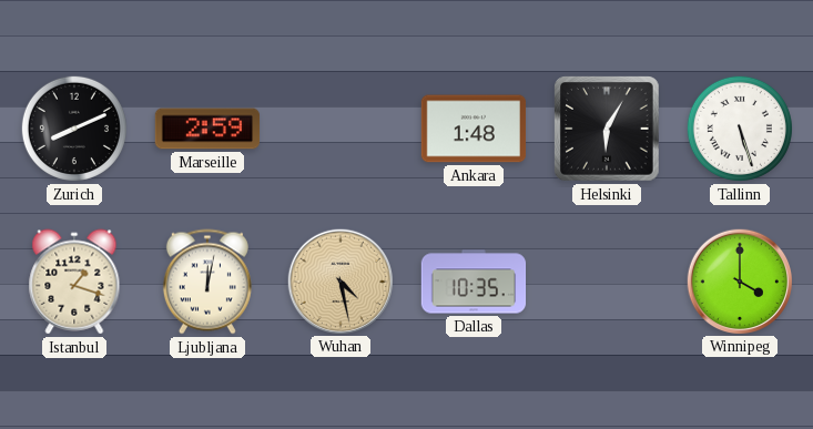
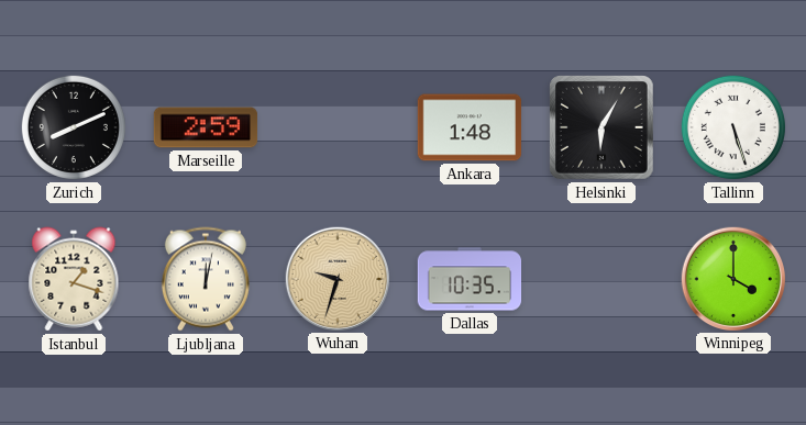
Wuhan: 4:28 -> 9:33
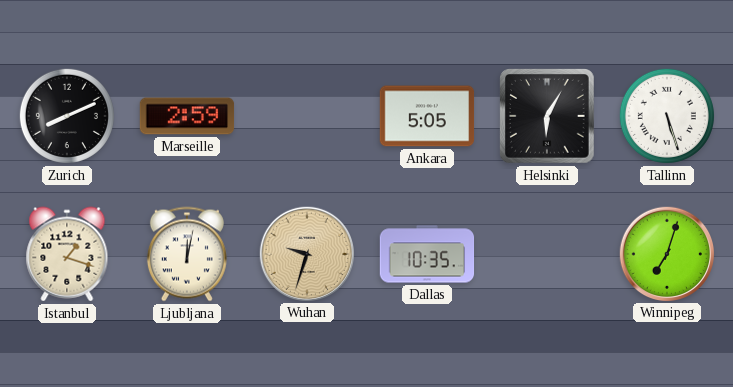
Ankara: 1:48 -> 5:05
Winnipeg: 4:00 -> 7:03
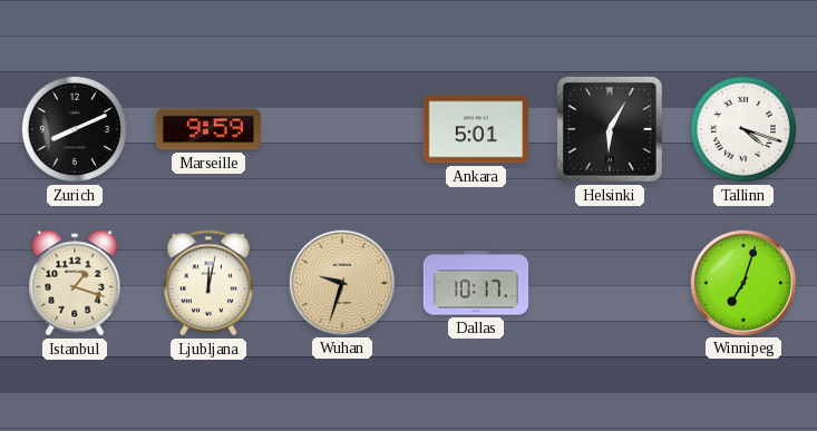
Marseille: 2:59 -> 9:59
Ankara: 5:05 -> 5:01
Tallinn: 5:27 -> 4:18
Dallas: 10:35 -> 10:17
